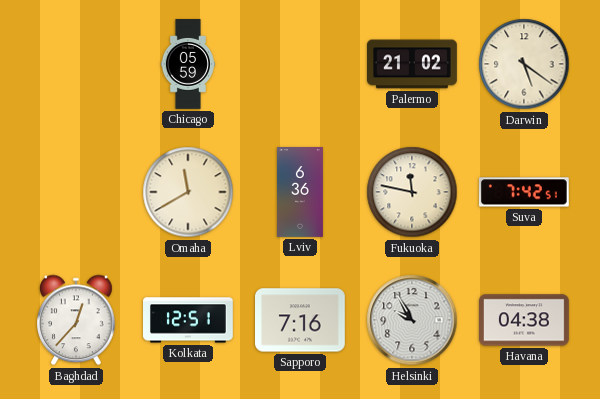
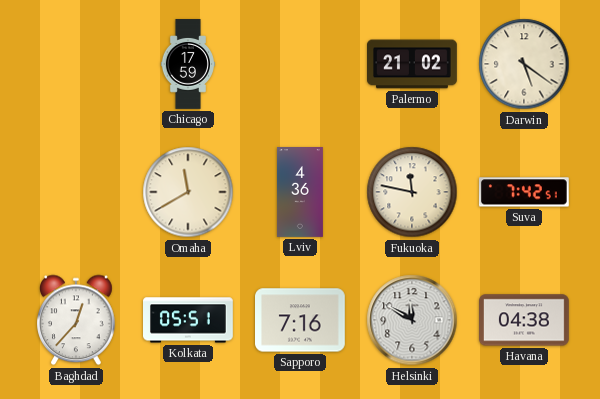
Chicago: 05:59 -> 17:59
Lviv: 6:36 -> 4:36
Kolkata: 12:51 -> 05:51
Helsinki: 9:55 -> 11:50
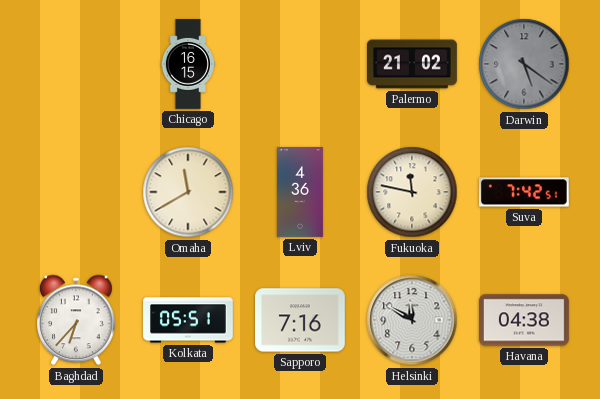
Chicago: 17:59 -> 16:15
Darwin dial: cream -> grey
Baghdad: 12:37 -> 6:37
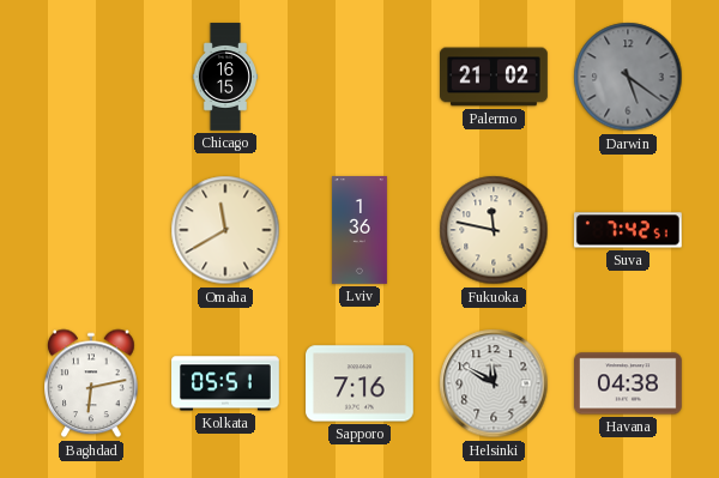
Lviv: 4:36 -> 1:36
Baghdad: 6:37 -> 6:13
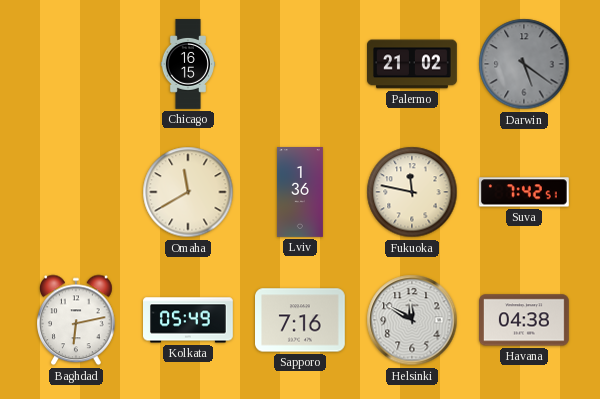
Kolkata: 05:51 -> 05:49
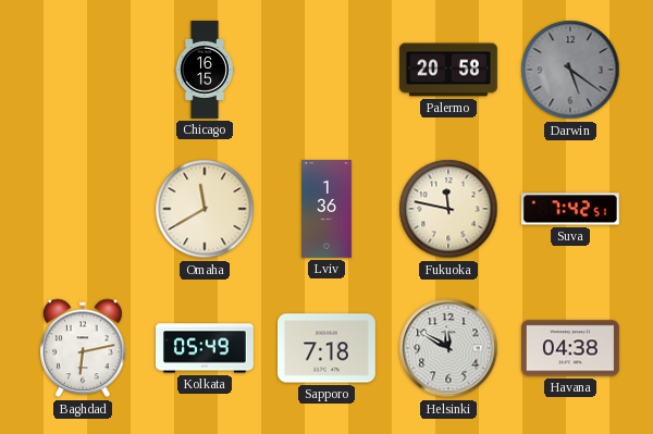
Palermo: 21:02 -> 20:58
Sapporo: 7:16 -> 7:18
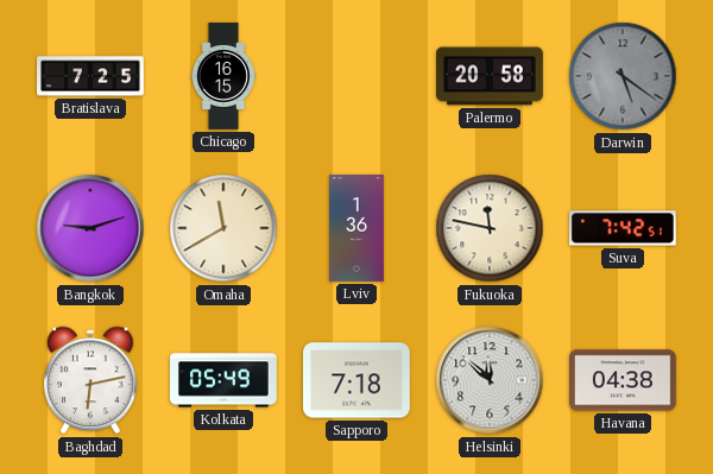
Bratislava: none -> 7:25
Bangkok: none -> 9:12
Helsinki: 11:50 -> 11:52
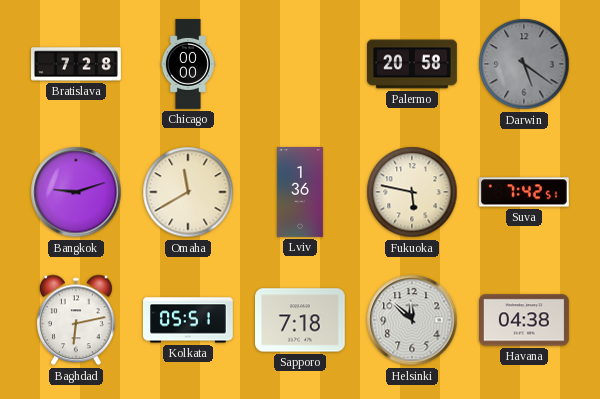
Bratislava: 7:25 -> 7:28
Chicago: 16:15 -> 00:00
Fukuoka: 11:47 -> 5:47
Kolkata: 05:49 -> 05:51
